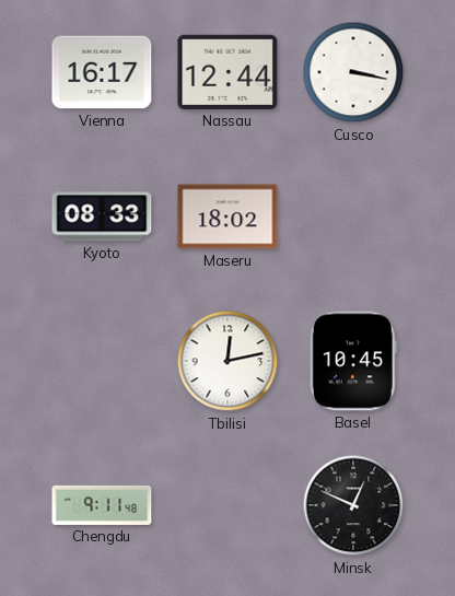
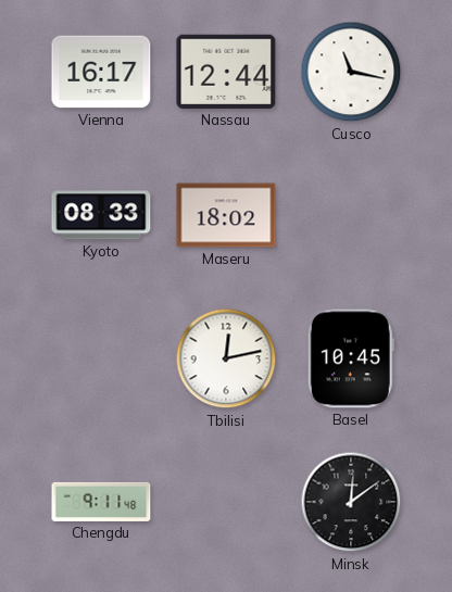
Cusco: 3:17 -> 11:17
Minsk: 12:49 -> 12:09
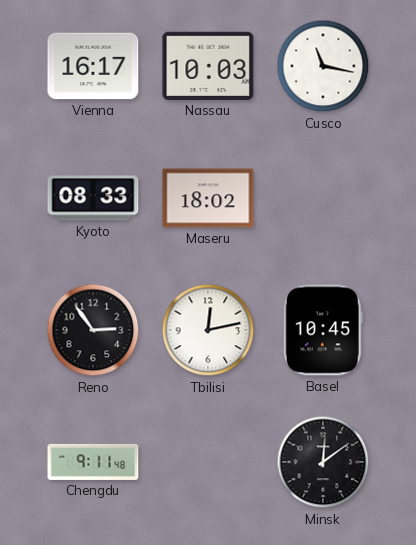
Nassau: 12:44 -> 10:03
Reno: none -> 2:54
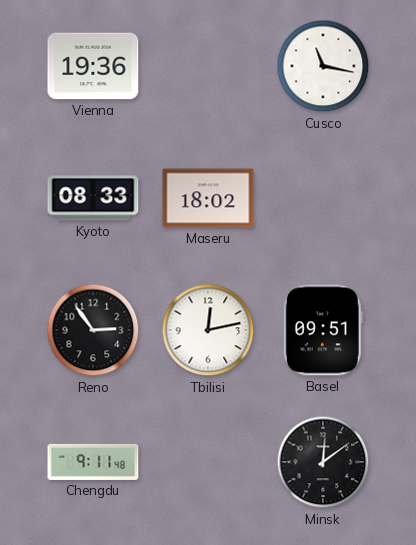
Vienna: 16:17 -> 19:36
Nassau: 10:03 -> none
Basel: 10:45 -> 09:51
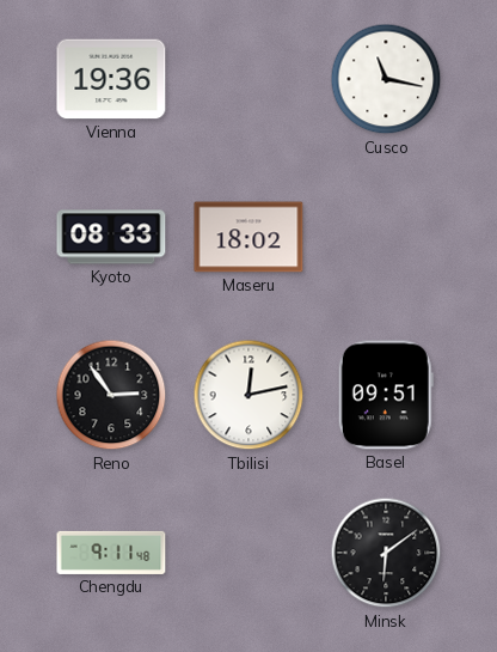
Minsk: 12:09 -> 6:09
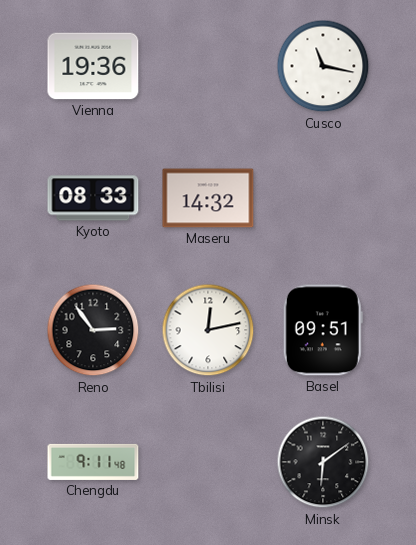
Maseru: 18:02 -> 14:32
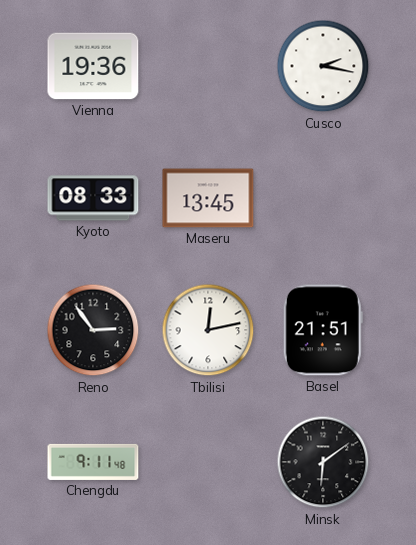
Cusco: 11:17 -> 2:17
Maseru: 14:32 -> 13:45
Basel: 09:51 -> 21:51
